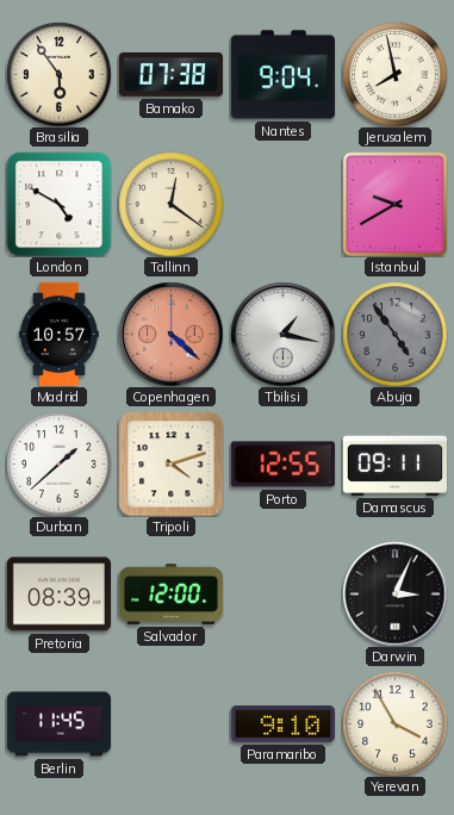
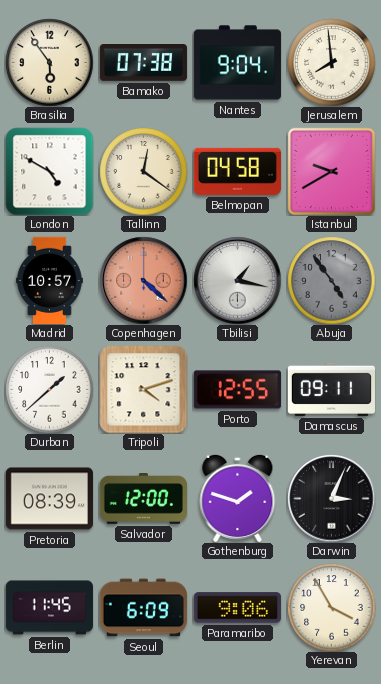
Jerusalem: 7:58 -> 7:59
Belmopan: none -> 04:58
Gothenburg: none -> 1:48
Seoul: none -> 6:09
Paramaribo: 9:10 -> 9:06
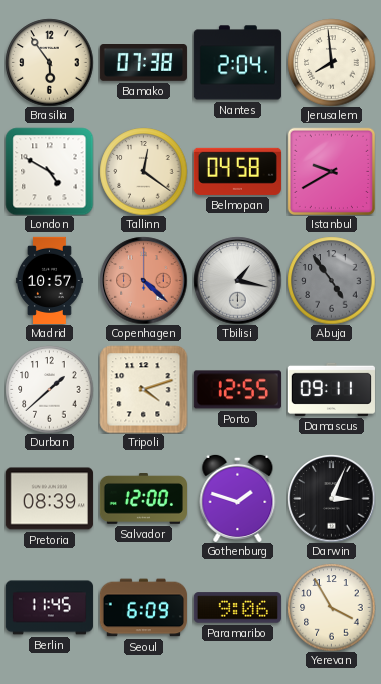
Nantes: 9:04 -> 2:04
